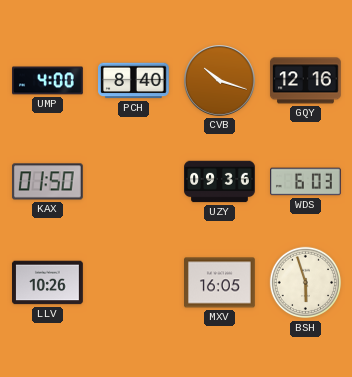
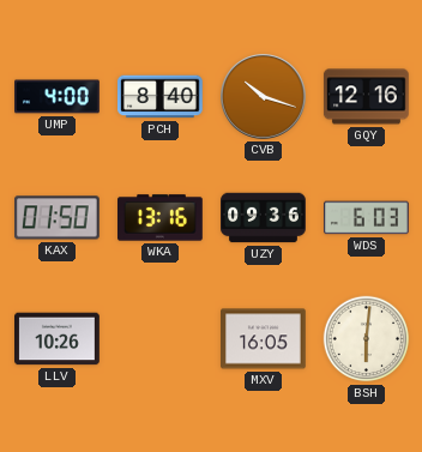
WKA: none -> 13:16
BSH: 5:57 -> 6:01
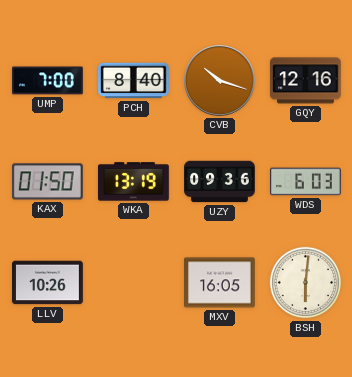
UMP: 4:00 -> 7:00
WKA: 13:16 -> 13:19
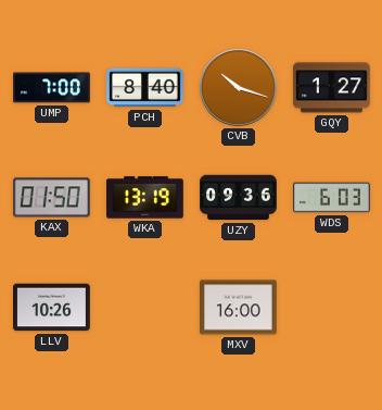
GQY: 12:16 -> 1:27
MXV: 16:05 -> 16:00
BSH: 6:01 -> none
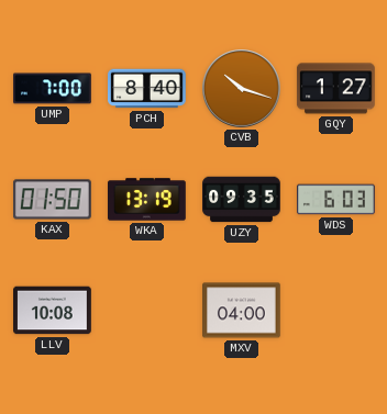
UZY: 09:36 -> 09:35
LLV: 10:26 -> 10:08
MXV: 16:00 -> 04:00
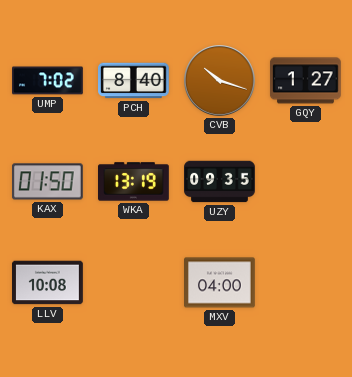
UMP: 7:00 -> 7:02
WDS: 6:03 -> none
